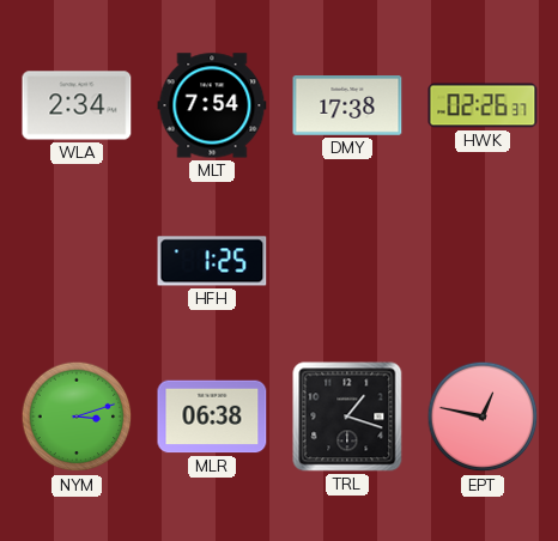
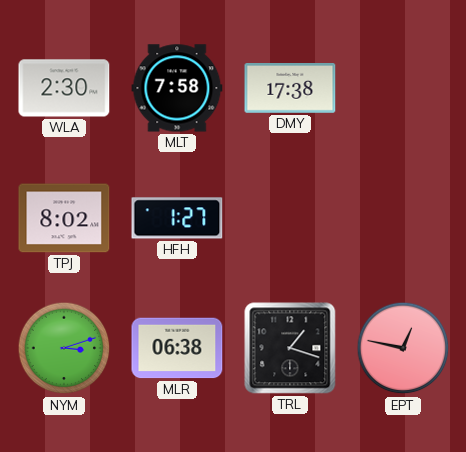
WLA: 2:34 -> 2:30
MLT: 7:54 -> 7:58
HWK: 02:26 -> none
TPJ: none -> 8:02
HFH: 1:25 -> 1:27
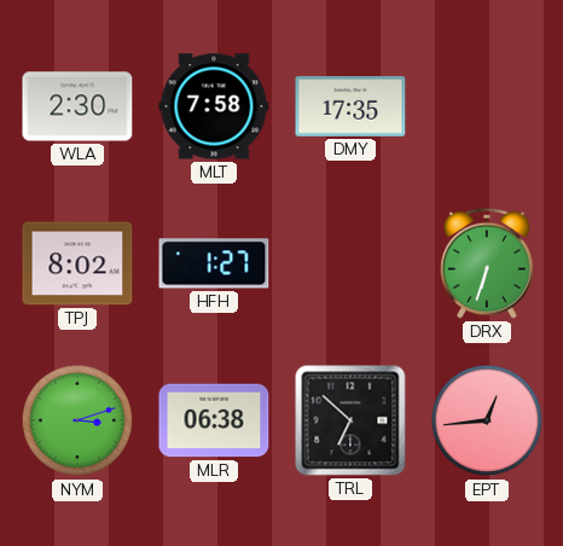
DMY: 17:38 -> 17:35
DRX: none -> 6:33
TRL: 1:18 -> 6:52
EPT: 12:47 -> 12:44
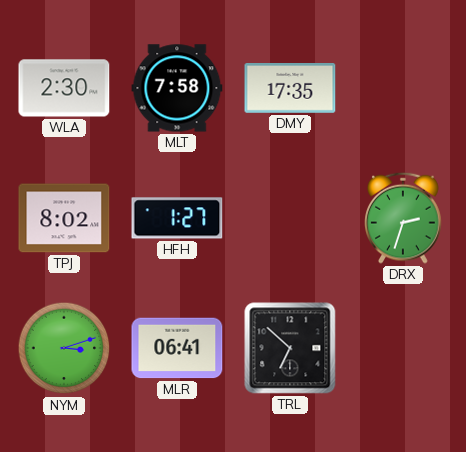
DRX: 6:33 -> 2:33
MLR: 06:38 -> 06:41
EPT: 12:44 -> none
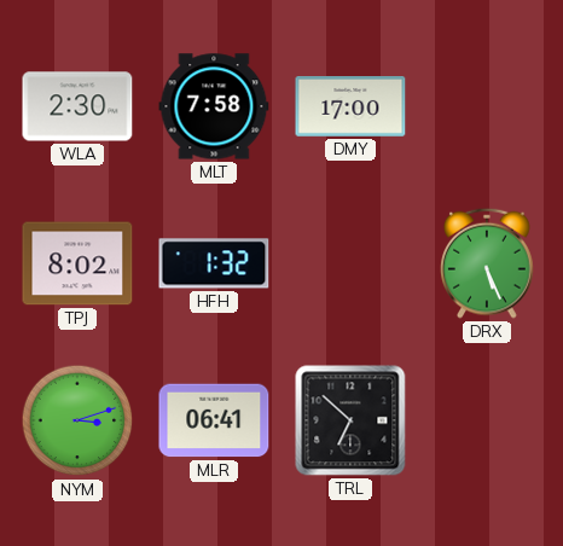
DMY: 17:35 -> 17:00
HFH: 1:27 -> 1:32
DRX: 2:33 -> 5:26
